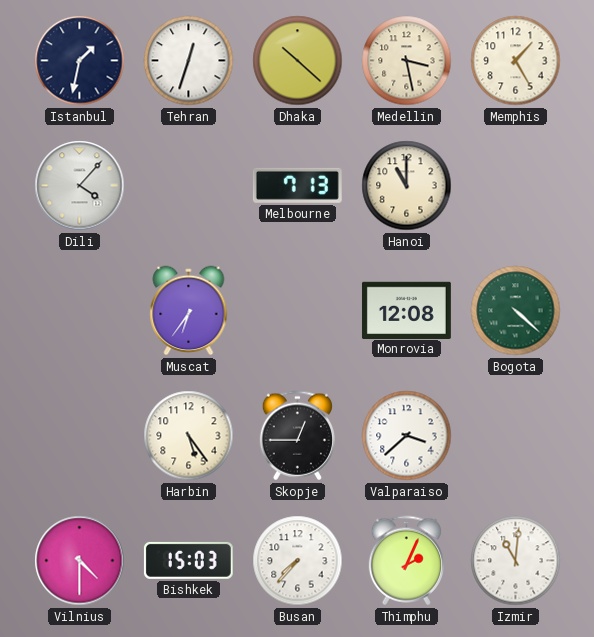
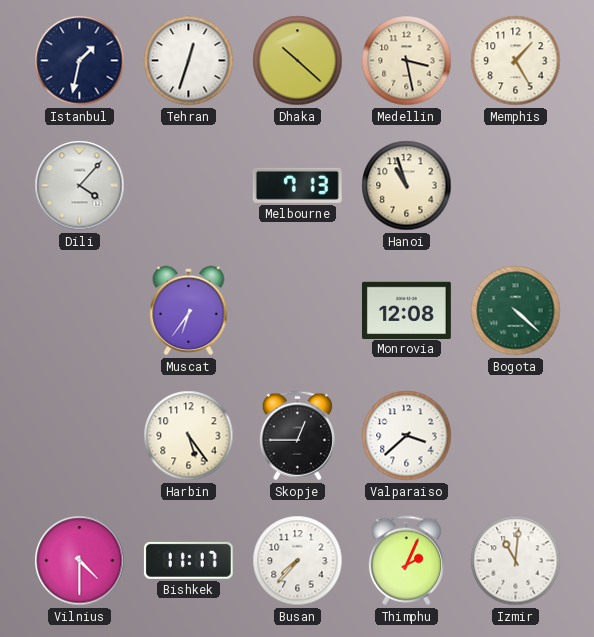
Hanoi: 11:00 -> 10:57
Bishkek: 15:03 -> 11:17
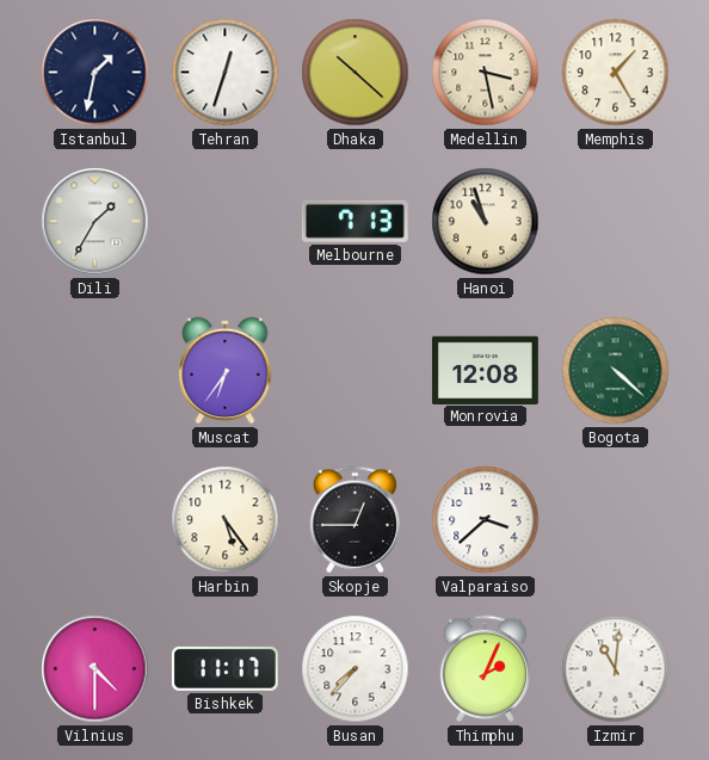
Dili: 4:07 -> 1:35
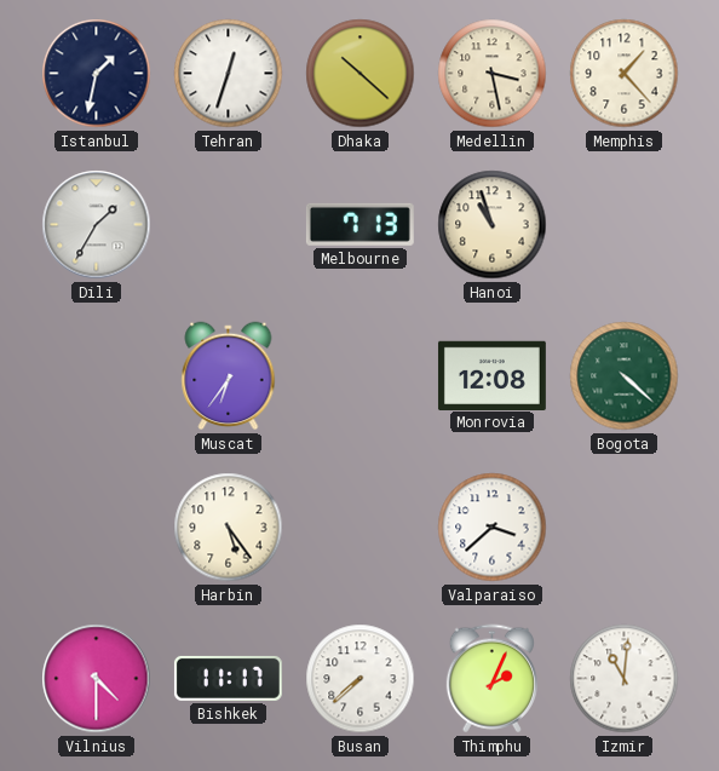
Memphis: 1:25 -> 1:23
Skopje: 12:45 -> none
Busan: 7:37 -> 7:38
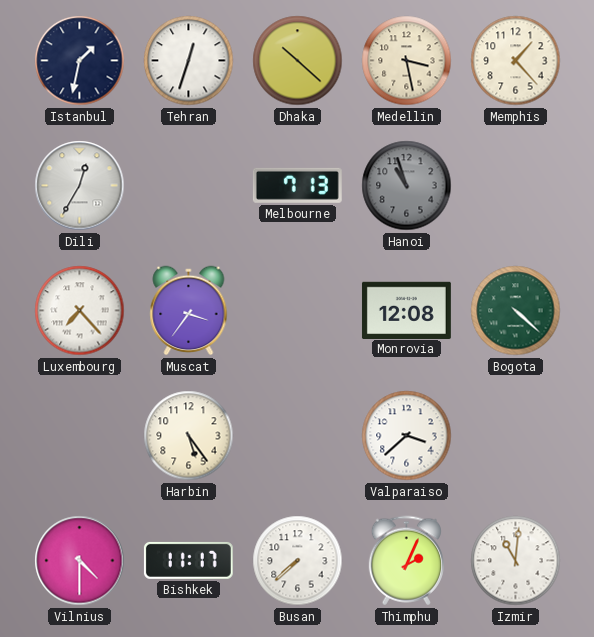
Dili: 1:35 -> 12:35
Hanoi dial: cream -> grey
Luxembourg: none -> 7:23
Muscat: 6:36 -> 3:36
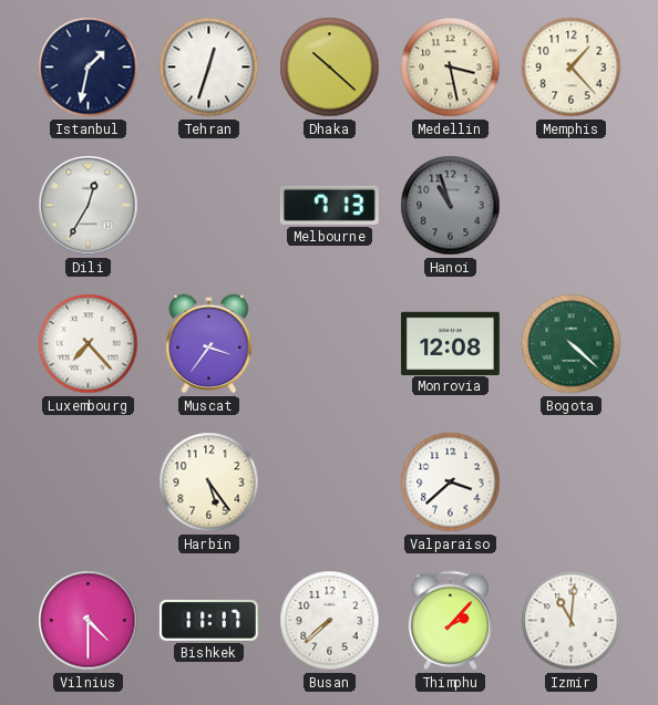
Thimphu: 2:04 -> 2:07
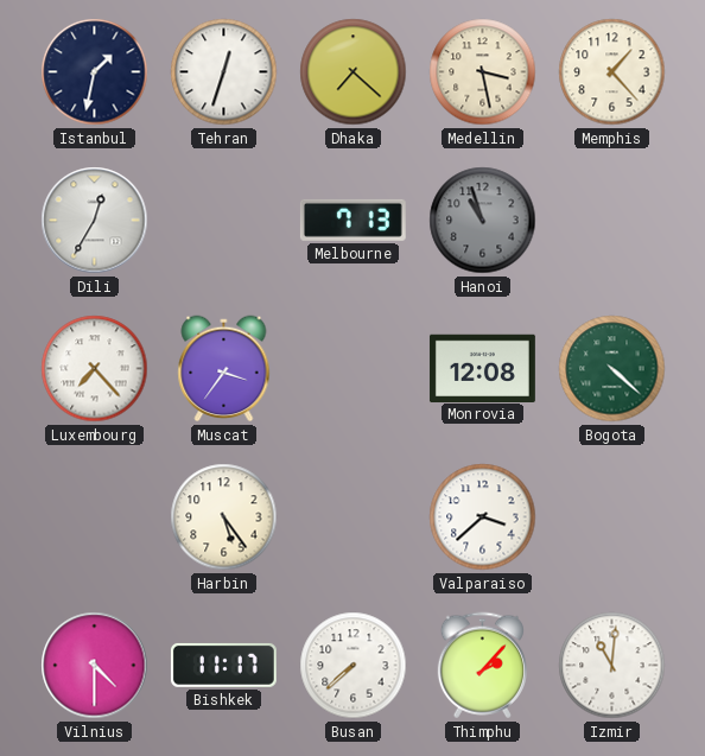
Dhaka: 10:22 -> 7:22
